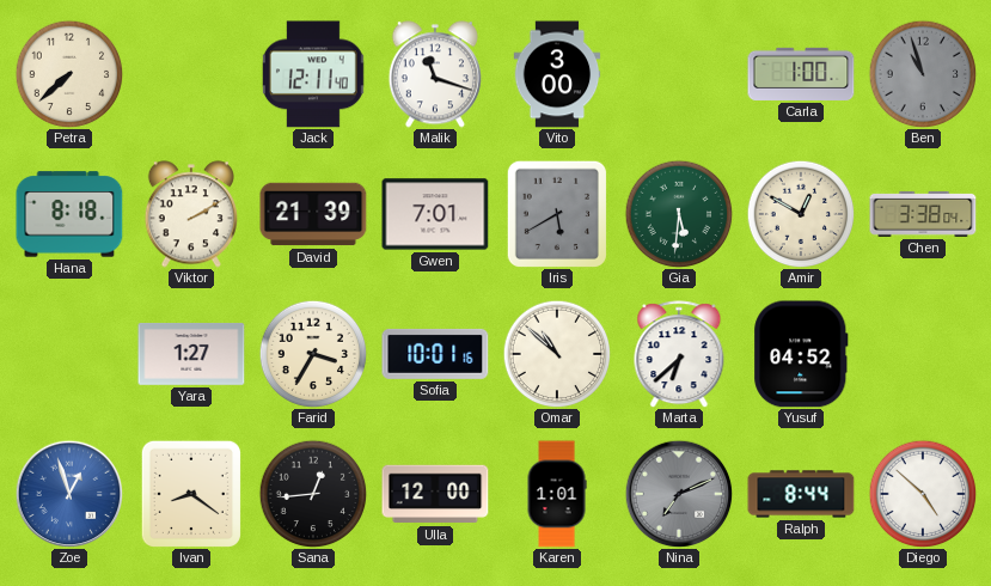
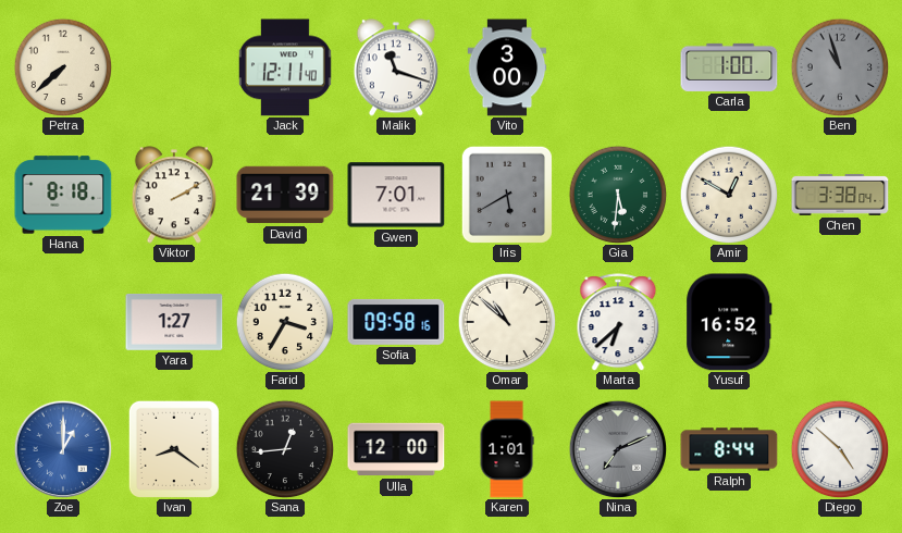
Sofia: 10:01 -> 09:58
Yusuf: 04:52 -> 16:52
Zoe: 12:57 -> 1:00
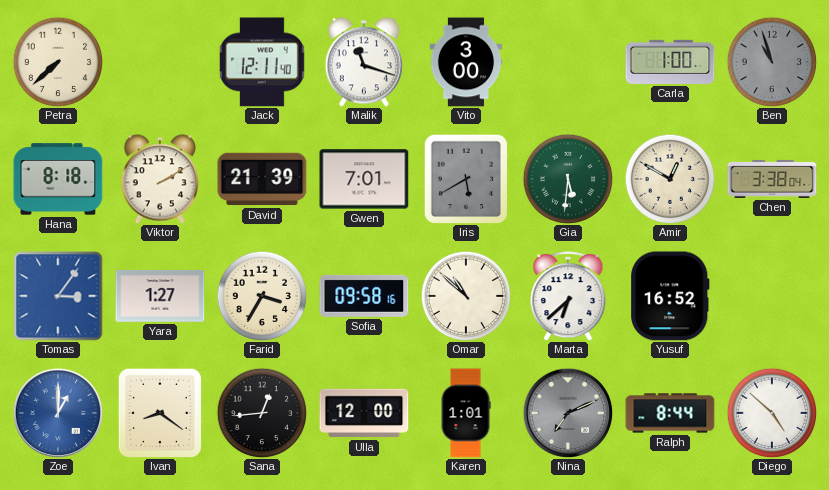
Tomas: none -> 3:06
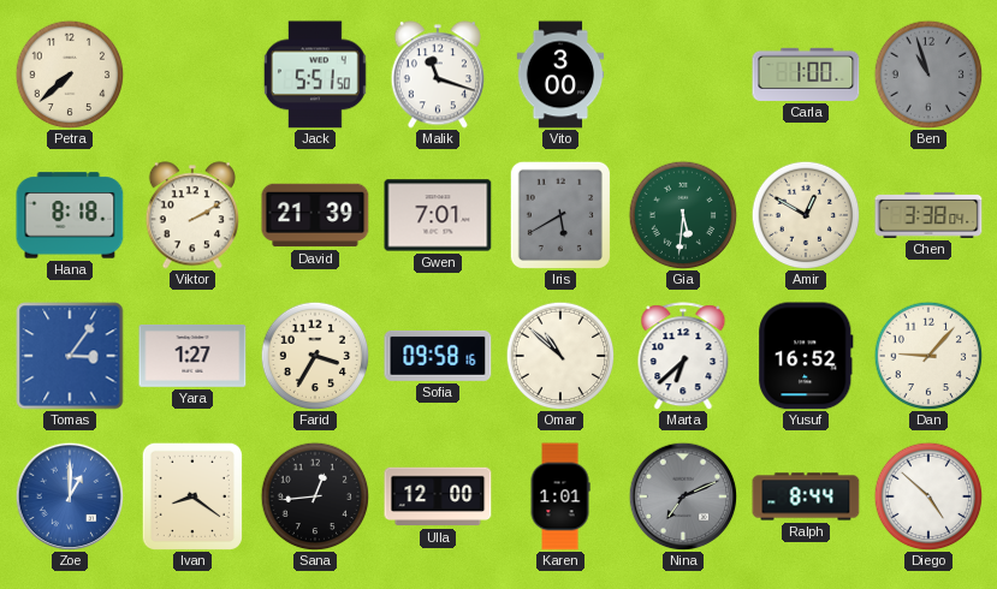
Jack: 12:11 -> 5:51
Dan: none -> 9:07
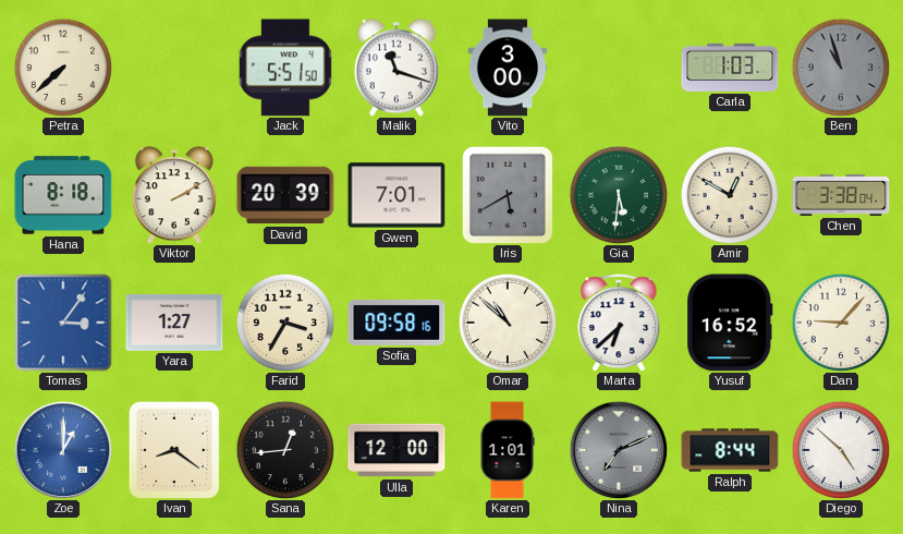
Carla: 1:00 -> 1:03
David: 21:39 -> 20:39
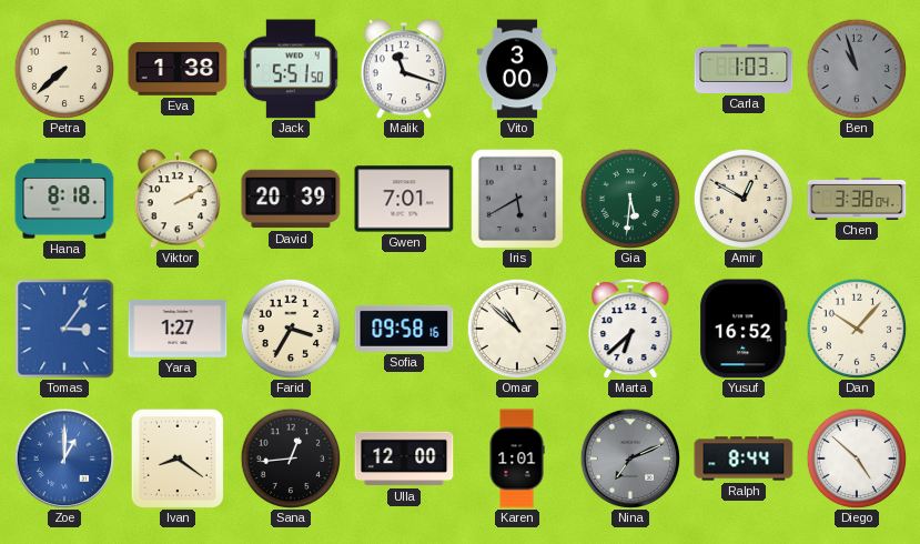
Eva: none -> 1:38
Dan: 9:07 -> 10:07
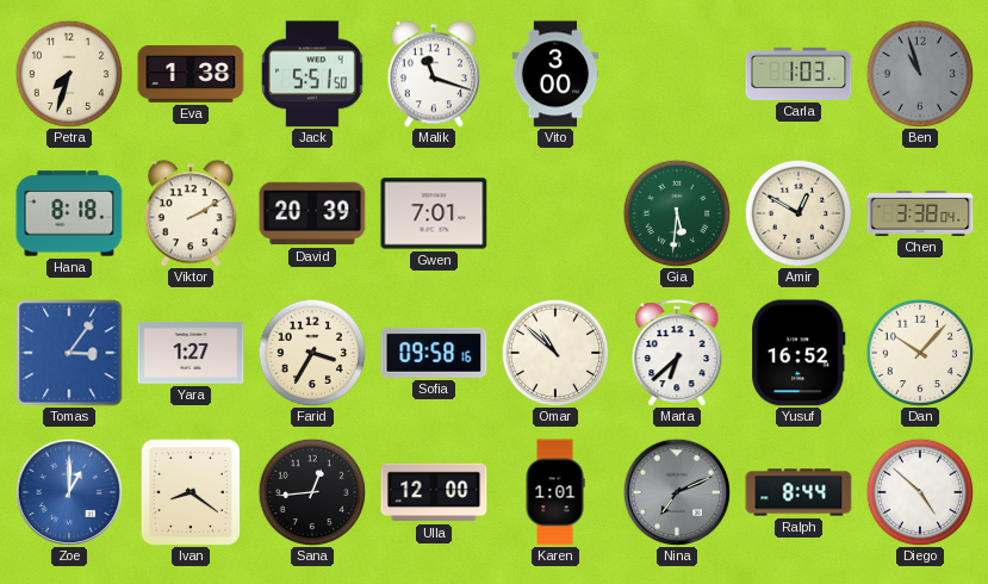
Petra: 7:38 -> 7:33
Iris: 5:40 -> none
